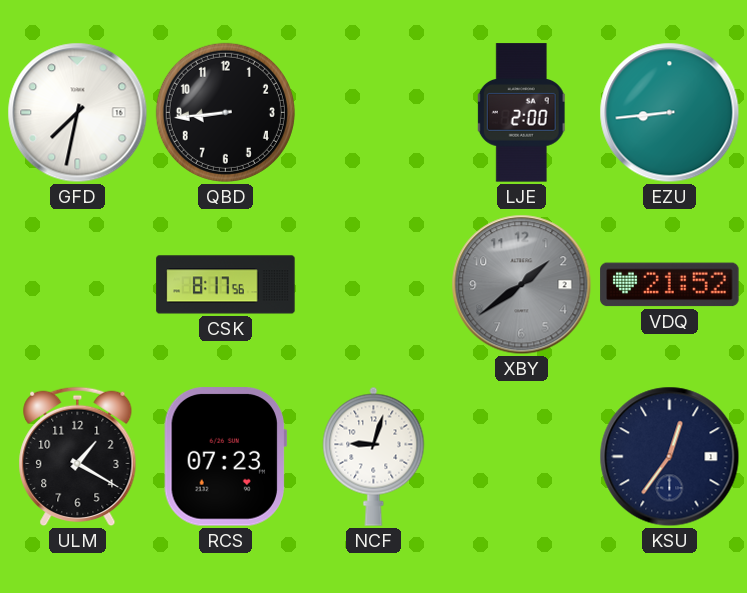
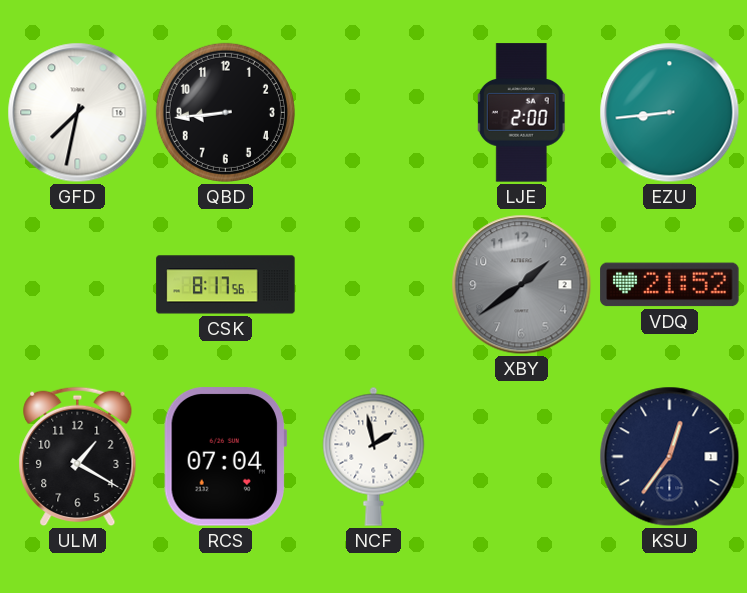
RCS: 07:23 -> 07:04
NCF: 9:03 -> 1:58
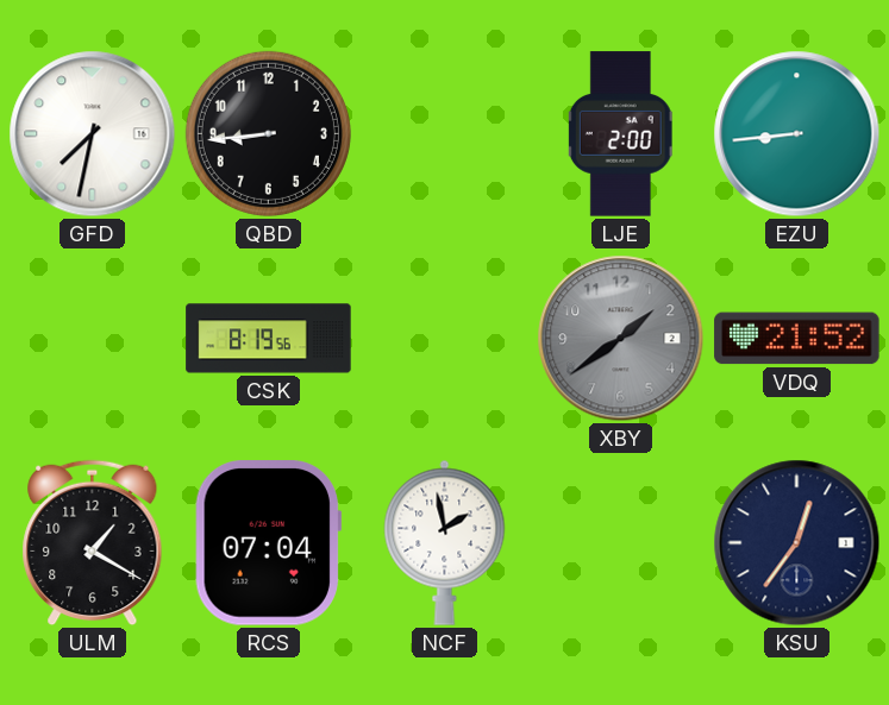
CSK: 8:17 -> 8:19
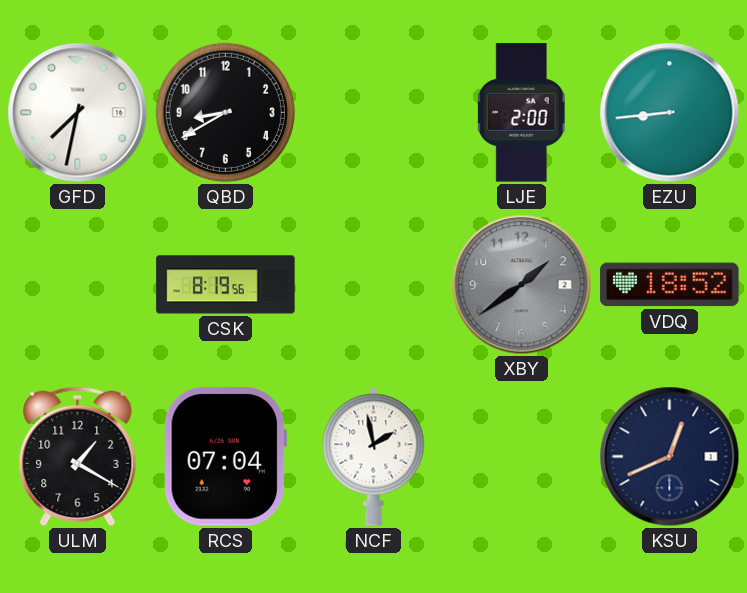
QBD: 8:44 -> 8:40
VDQ: 21:52 -> 18:52
KSU: 12:36 -> 12:41
